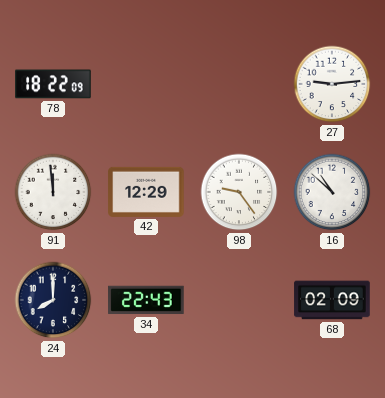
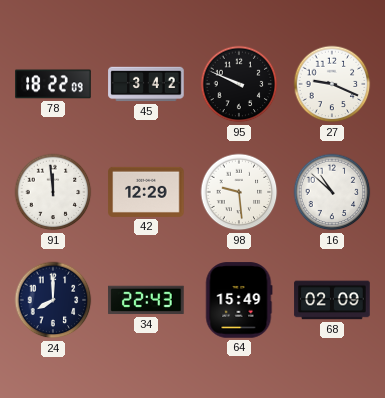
45: none -> 3:42
95: none -> 9:49
27: 9:14 -> 9:19
98: 9:24 -> 9:29
64: none -> 15:49
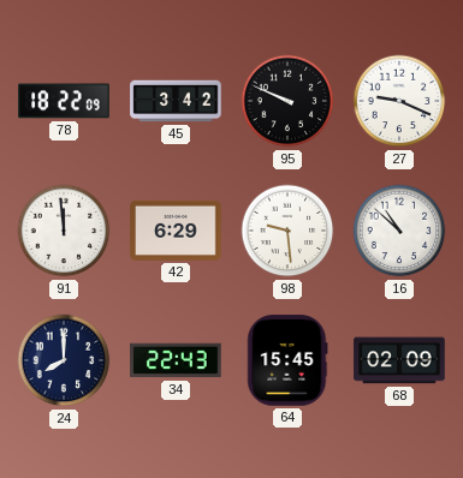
42: 12:29 -> 6:29
64: 15:49 -> 15:45
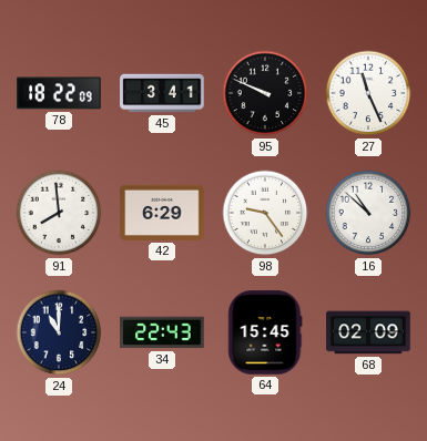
45: 3:42 -> 3:41
27: 9:19 -> 11:26
91: 11:59 -> 7:59
98: 9:29 -> 9:24
24: 8:00 -> 11:00
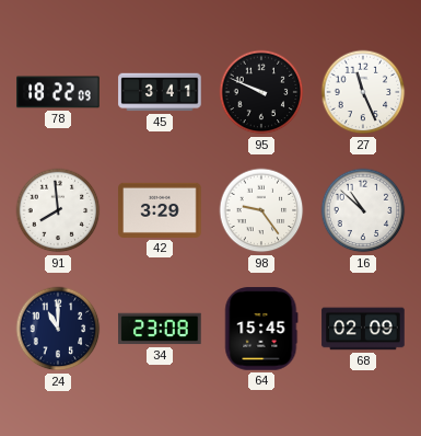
42: 6:29 -> 3:29
34: 22:43 -> 23:08
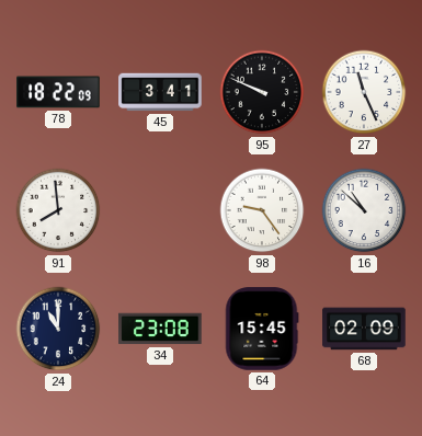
42: 3:29 -> none
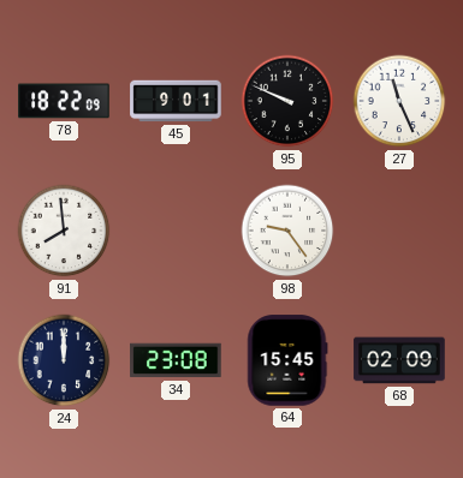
45: 3:41 -> 9:01
16: 10:52 -> none
24: 11:00 -> 12:00
